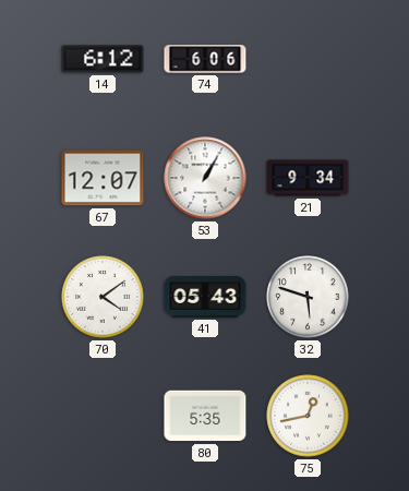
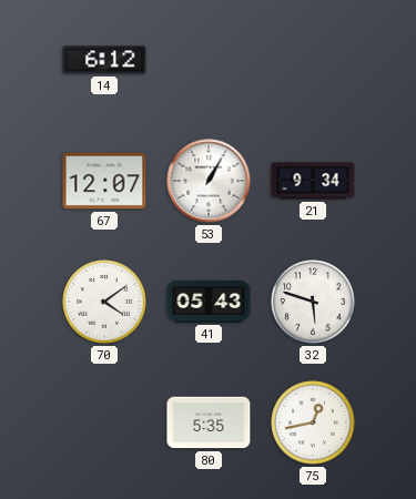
74: 6:06 -> none
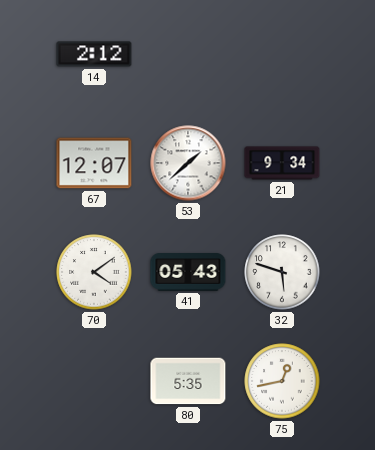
14: 6:12 -> 2:12
53: 1:05 -> 1:38
